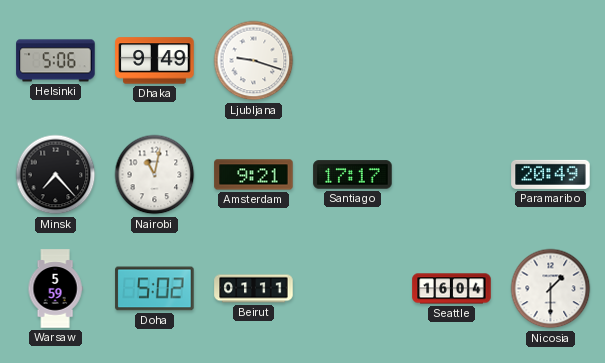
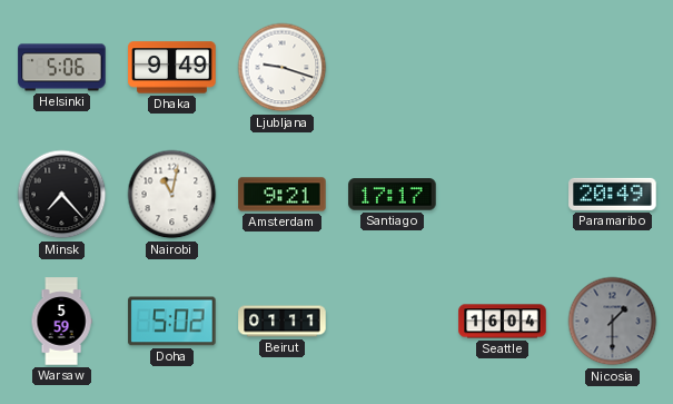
Nicosia dial: white -> grey
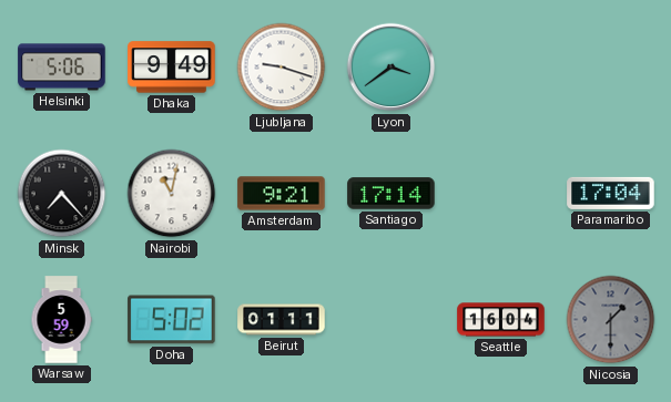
Lyon: none -> 3:39
Santiago: 17:17 -> 17:14
Paramaribo: 20:49 -> 17:04
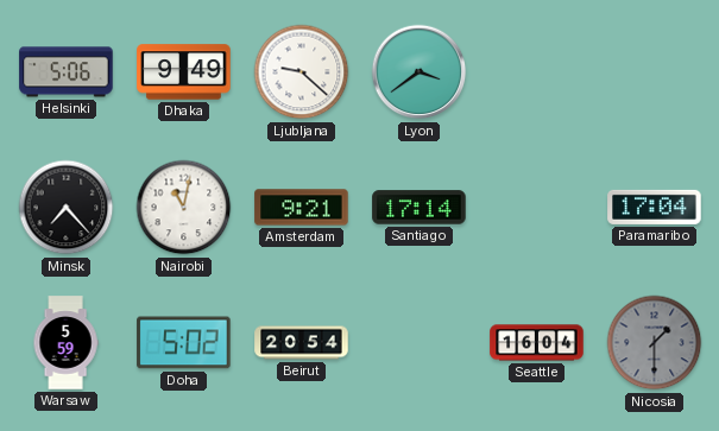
Ljubljana: 9:18 -> 9:22
Beirut: 01:11 -> 20:54
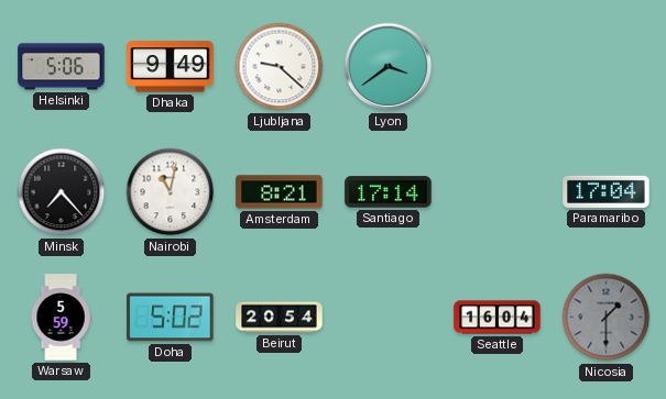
Amsterdam: 9:21 -> 8:21
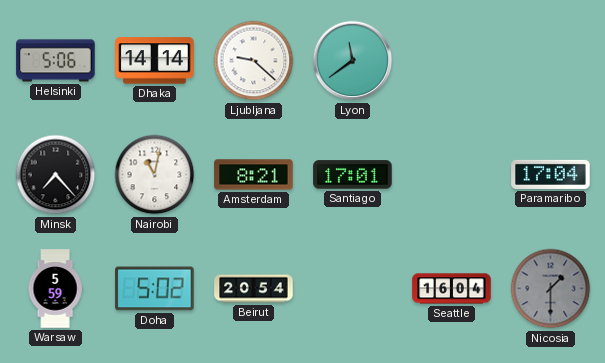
Dhaka: 9:49 -> 14:14
Lyon: 3:39 -> 11:39
Santiago: 17:14 -> 17:01
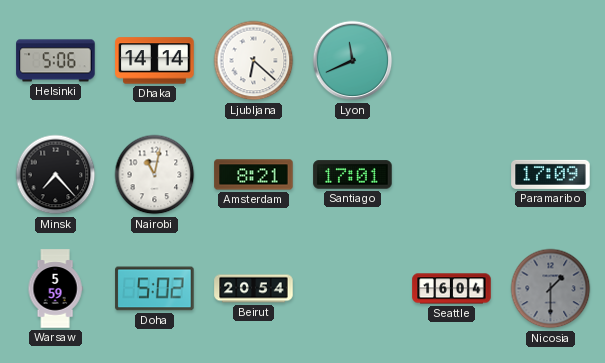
Ljubljana: 9:22 -> 6:22
Lyon: 11:39 -> 11:41
Paramaribo: 17:04 -> 17:09
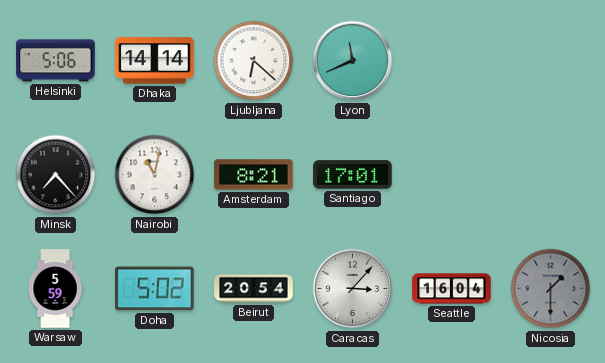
Paramaribo: 17:09 -> none
Caracas: none -> 3:07
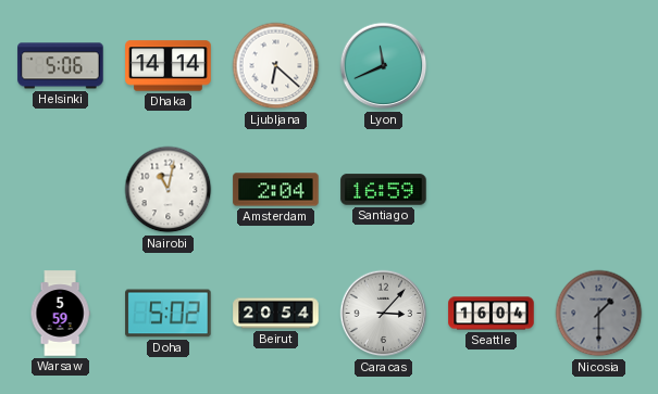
Minsk: 7:23 -> none
Amsterdam: 8:21 -> 2:04
Santiago: 17:01 -> 16:59
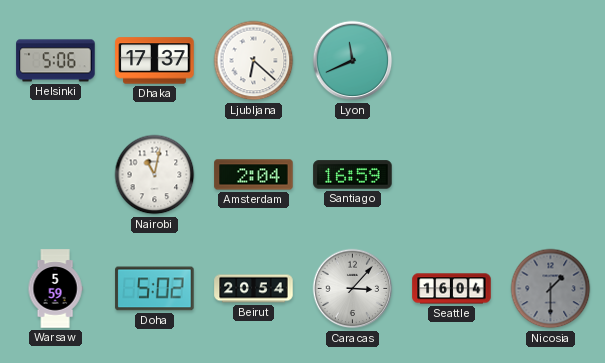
Dhaka: 14:14 -> 17:37
